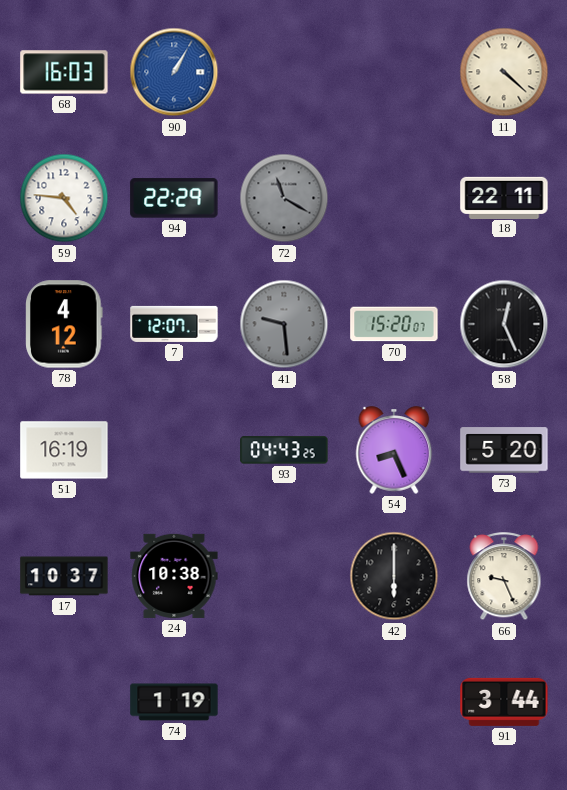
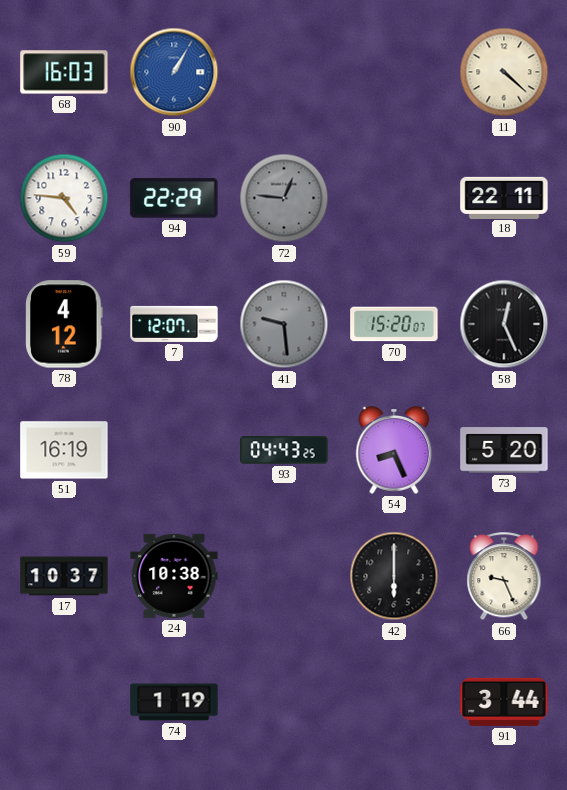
72: 11:20 -> 12:46
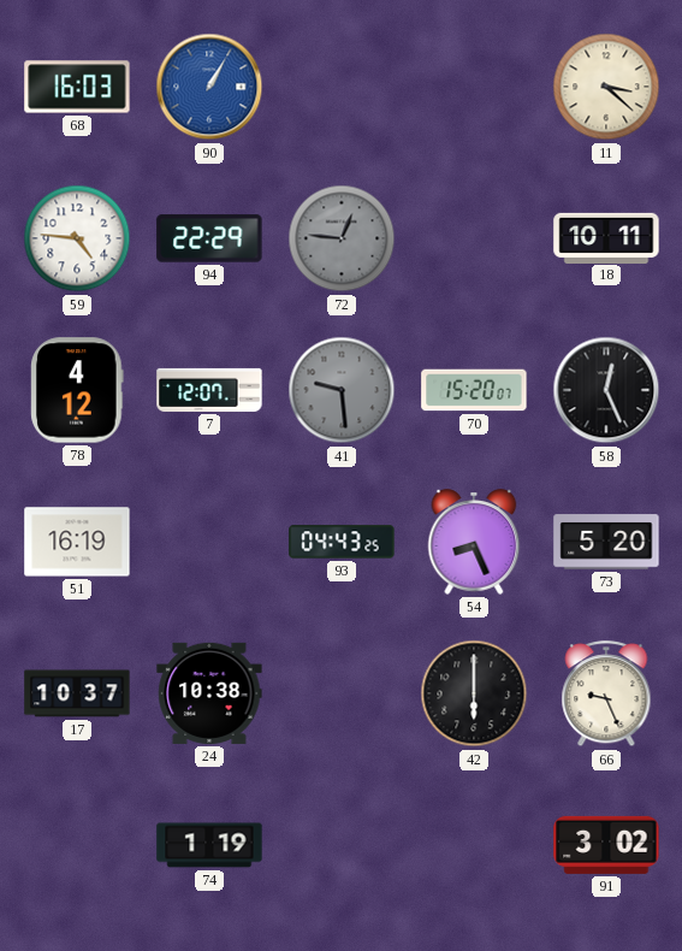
11: 4:22 -> 3:22
18: 22:11 -> 10:11
91: 3:44 -> 3:02
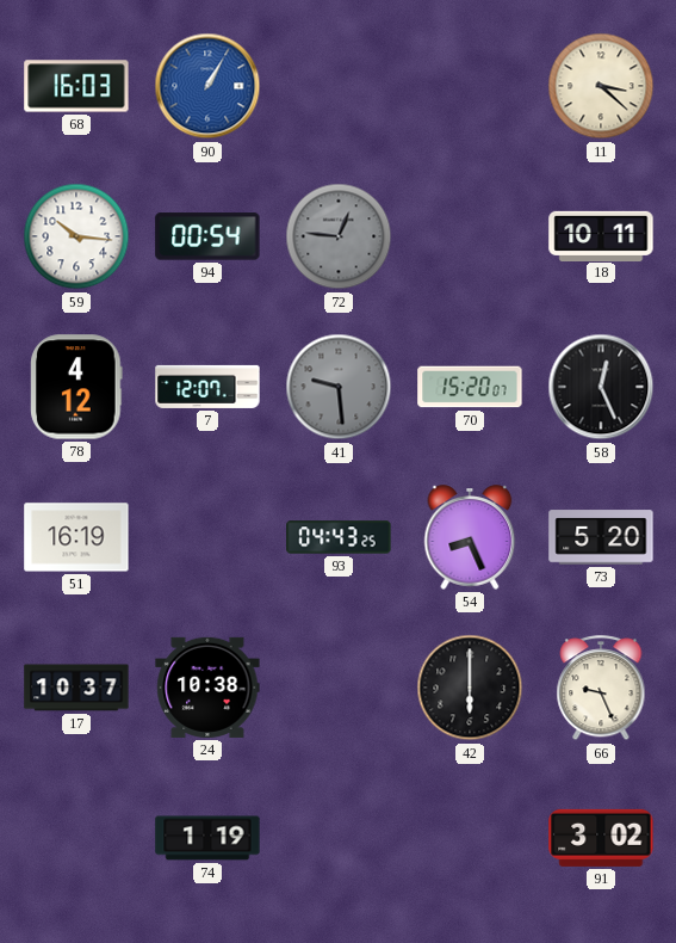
59: 4:46 -> 10:16
94: 22:29 -> 00:54
